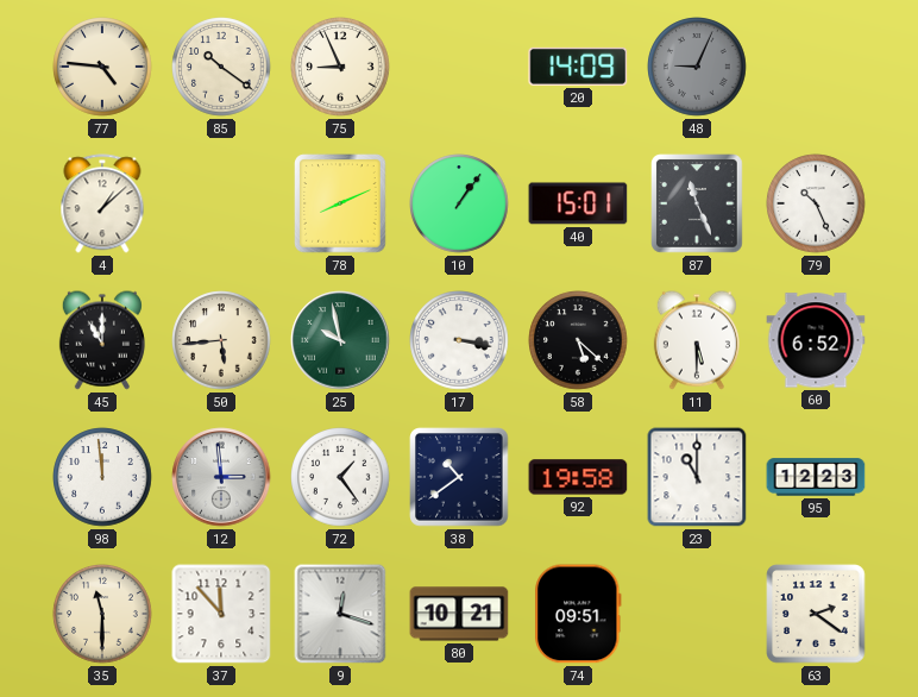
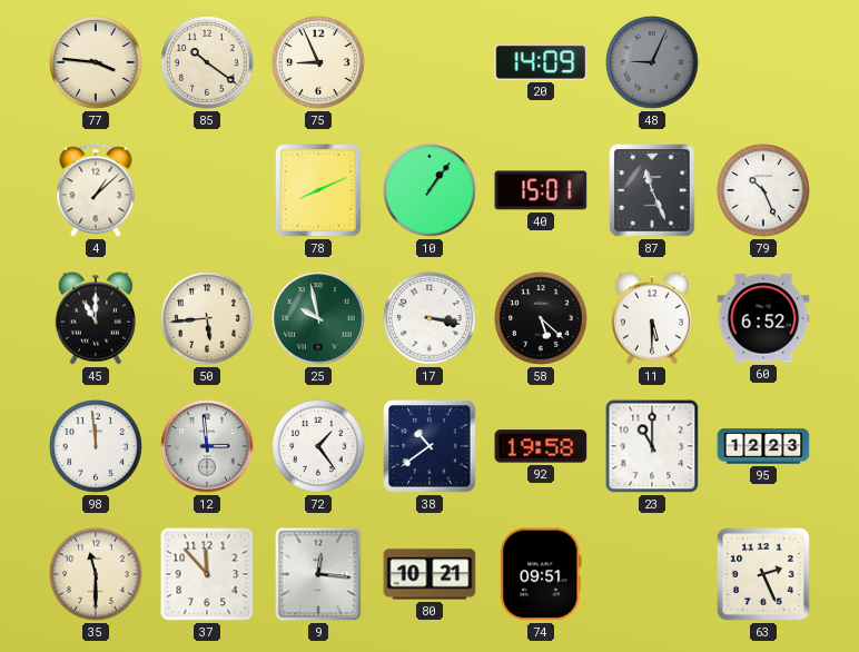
77: 4:46 -> 3:46
9: 12:18 -> 12:16
63: 2:21 -> 2:26
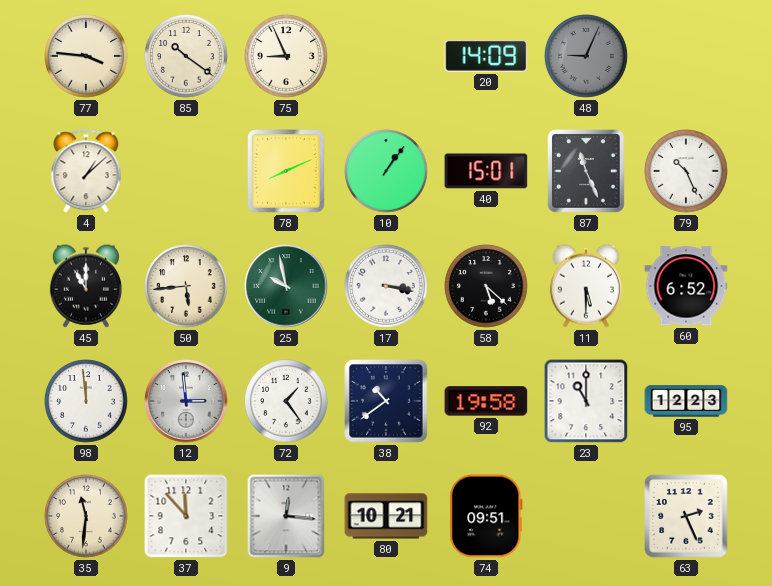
35: 11:30 -> 11:31
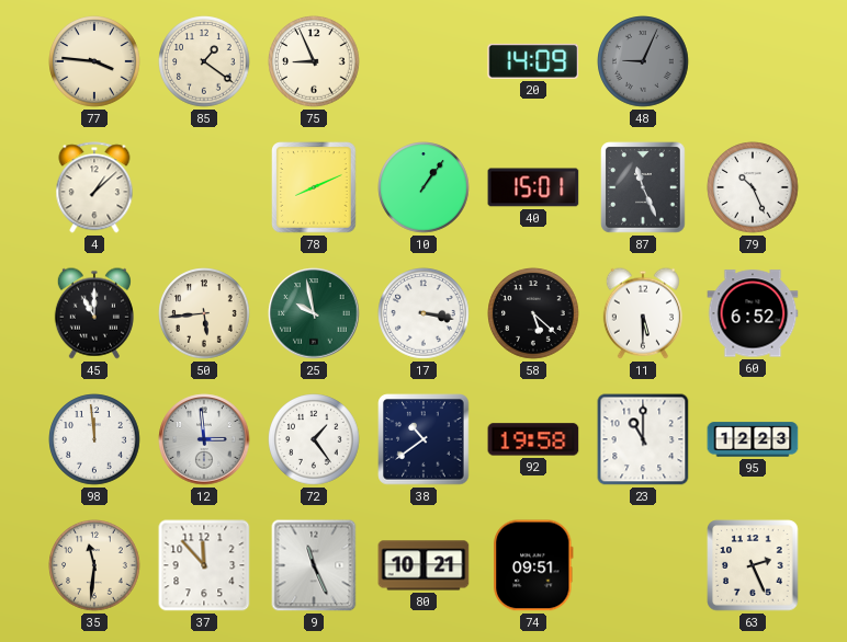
85: 10:21 -> 1:21
9: 12:16 -> 11:26
